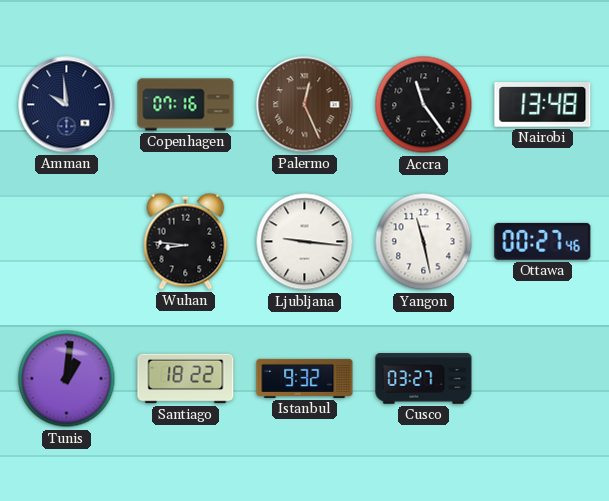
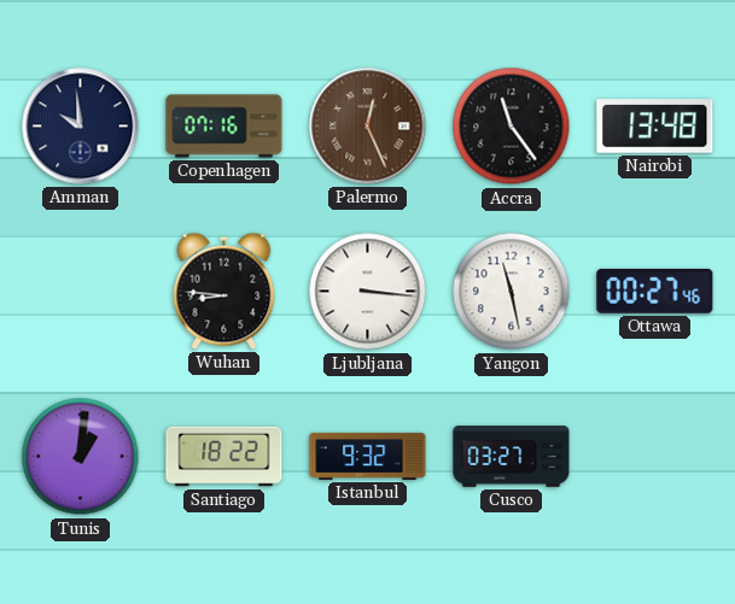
Ljubljana: 9:16 -> 3:16
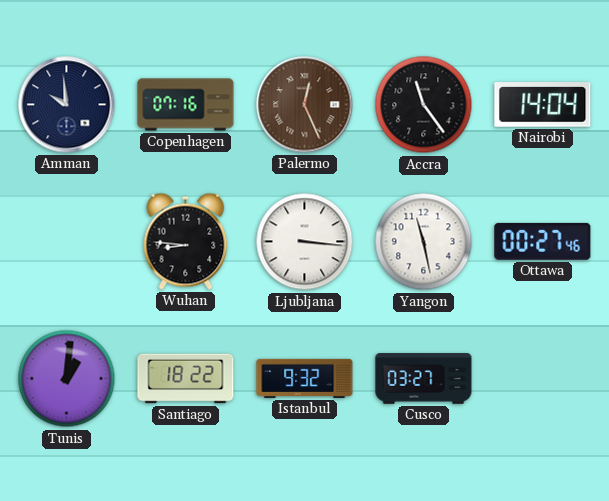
Nairobi: 13:48 -> 14:04
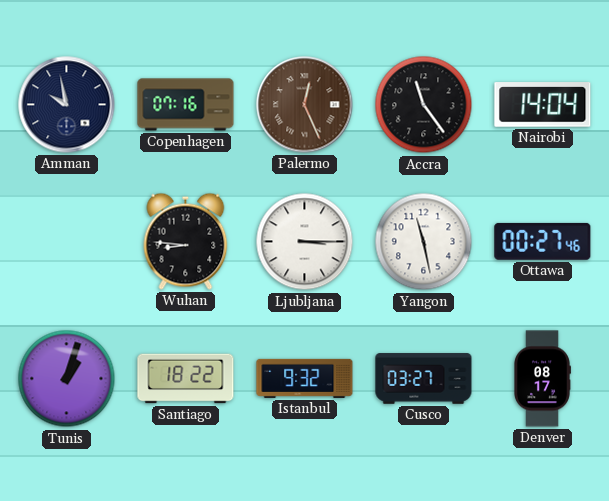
Amman: 9:59 -> 9:58
Ljubljana: 3:16 -> 3:15
Tunis: 1:01 -> 1:03
Denver: none -> 08:17
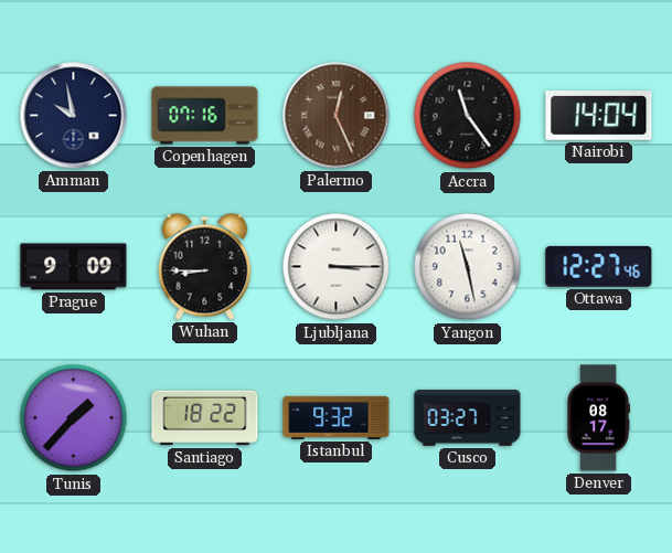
Prague: none -> 9:09
Wuhan: 8:46 -> 8:45
Ottawa: 00:27 -> 12:27
Tunis: 1:03 -> 1:37
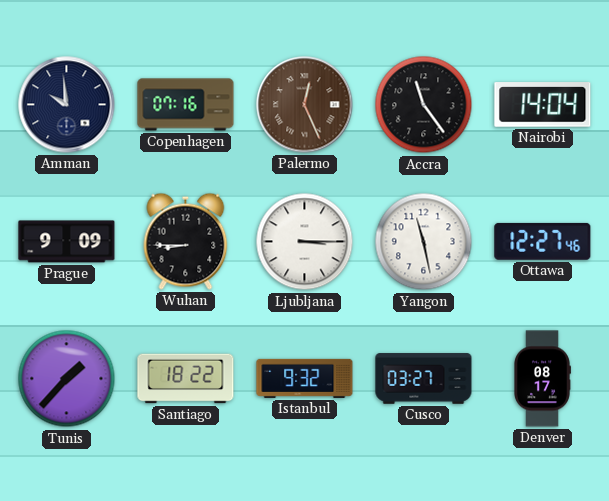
Amman: 9:58 -> 9:59
